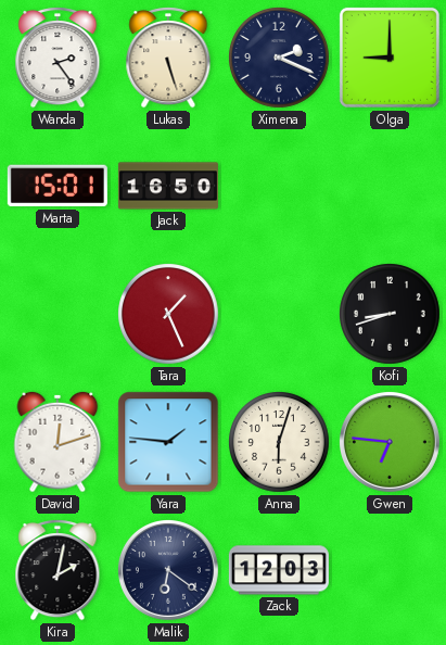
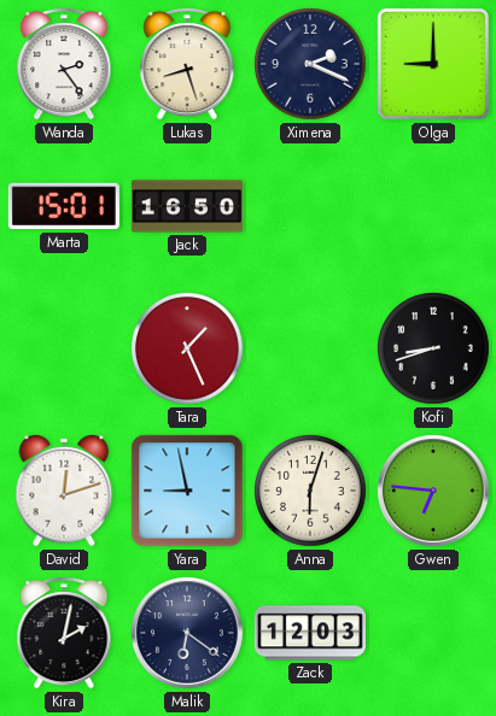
Lukas: 5:27 -> 8:27
Yara: 1:46 -> 8:58
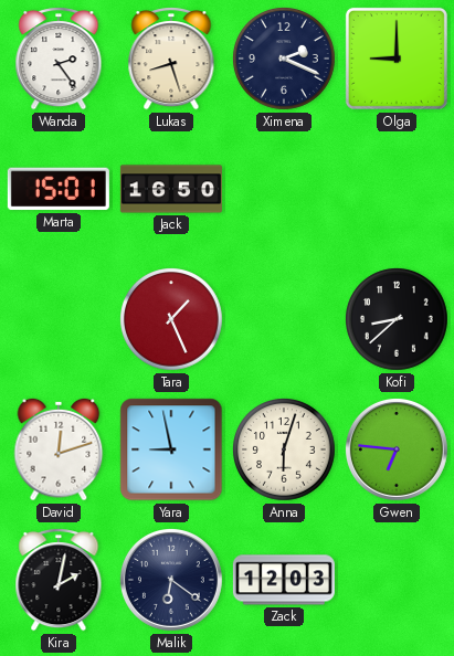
Kofi: 8:42 -> 8:38
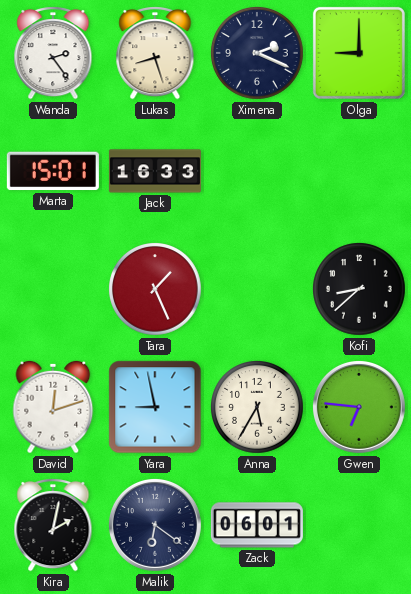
Jack: 16:50 -> 16:33
Anna: 6:03 -> 5:35
Zack: 12:03 -> 06:01
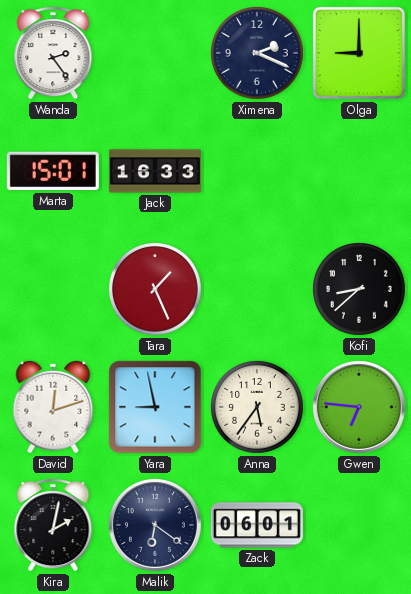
Lukas: 8:27 -> none
Anna: 5:35 -> 5:36
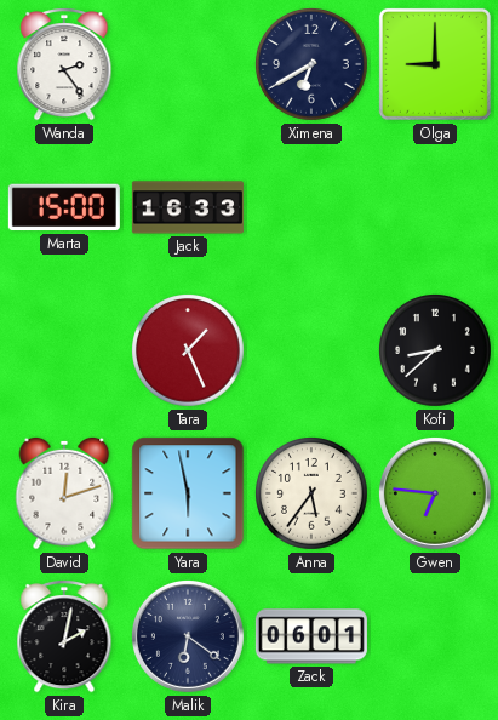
Ximena: 2:19 -> 6:40
Marta: 15:01 -> 15:00
Yara: 8:58 -> 5:58
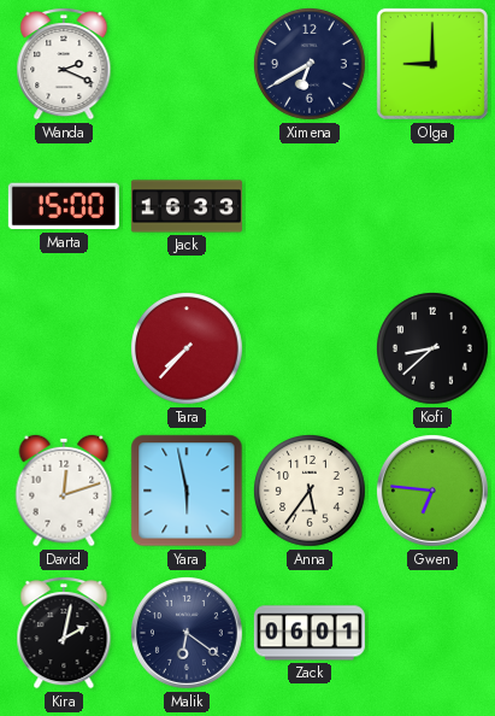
Wanda: 2:24 -> 2:19
Tara: 1:26 -> 7:37
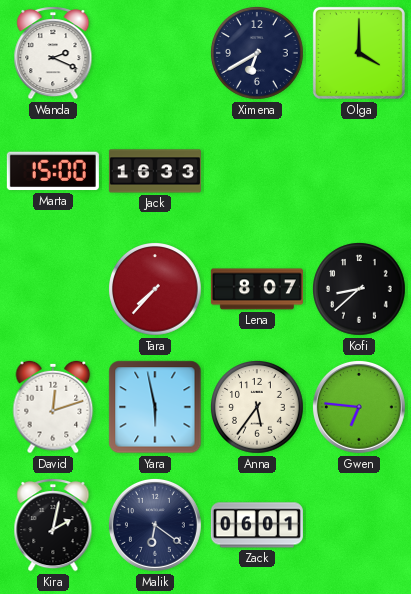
Olga: 9:00 -> 4:00
Lena: none -> 8:07
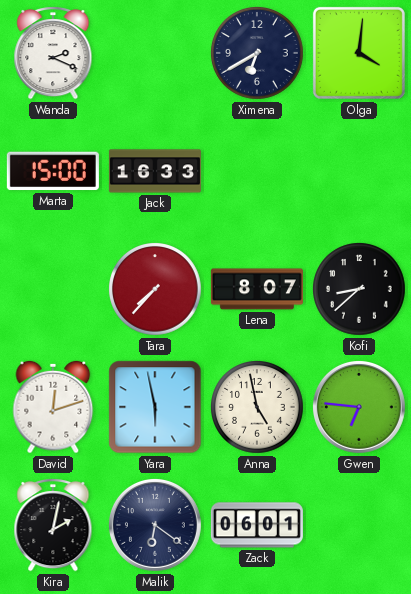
Olga: 4:00 -> 4:01
Anna: 5:36 -> 4:58
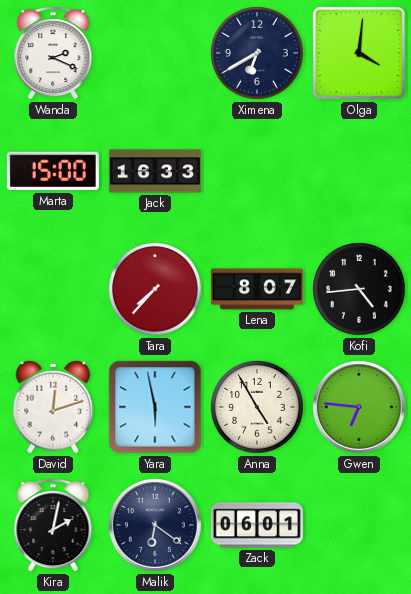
Kofi: 8:38 -> 4:44
Anna: 4:58 -> 4:55
